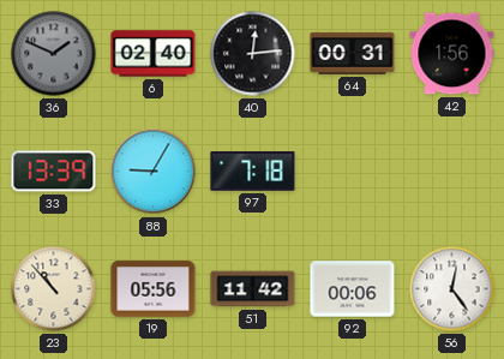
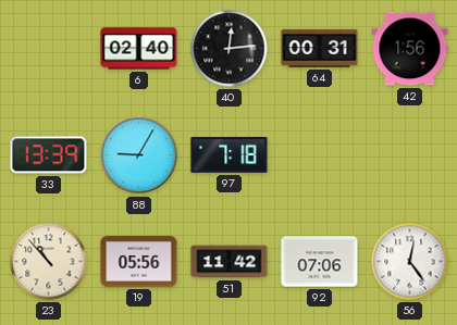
36: 1:49 -> none
92: 00:06 -> 07:06
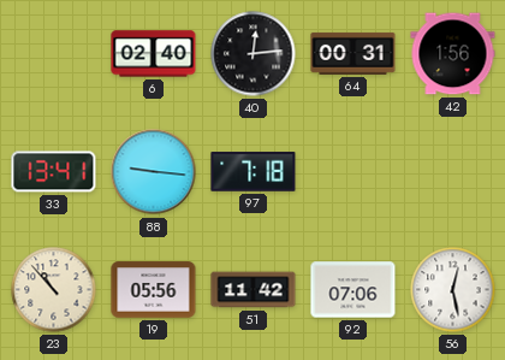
33: 13:39 -> 13:41
88: 9:05 -> 9:16
56: 12:24 -> 12:28
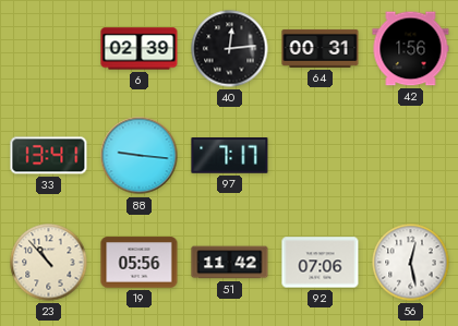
6: 02:40 -> 02:39
97: 7:18 -> 7:17
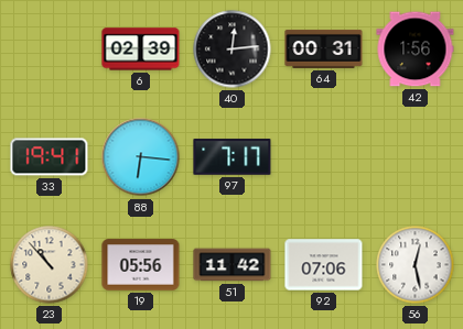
33: 13:41 -> 19:41
88: 9:16 -> 6:16
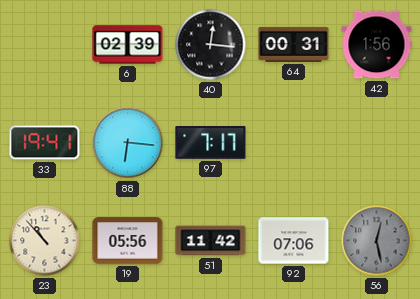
40: 12:14 -> 12:16
56 dial: white -> grey
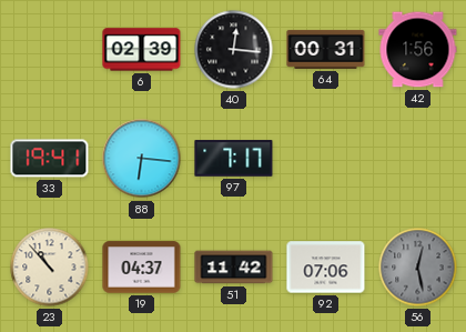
19: 05:56 -> 04:37
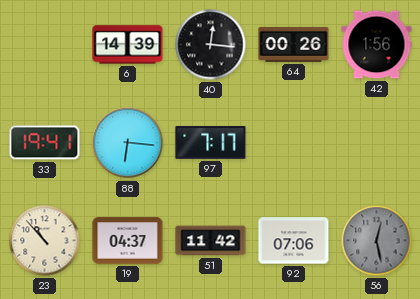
6: 02:39 -> 14:39
64: 00:31 -> 00:26
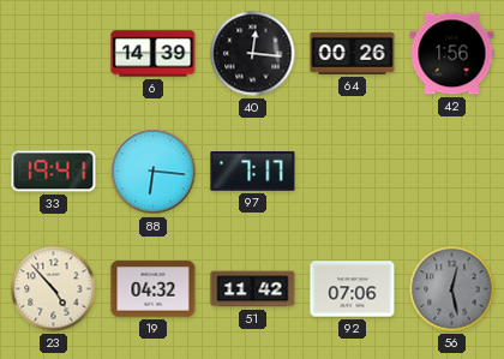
23: 10:53 -> 4:53
19: 04:37 -> 04:32
